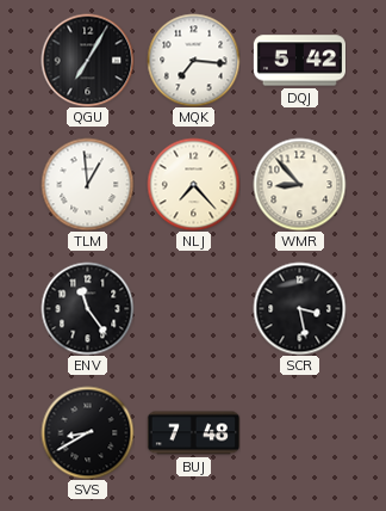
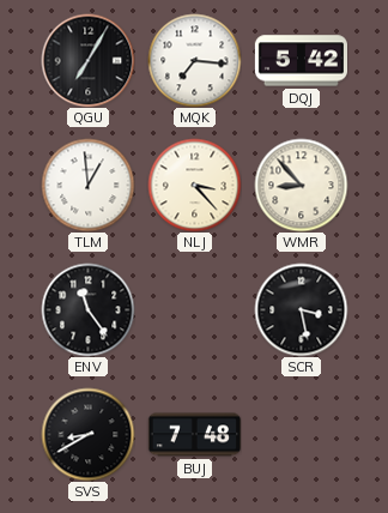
NLJ: 7:23 -> 3:23
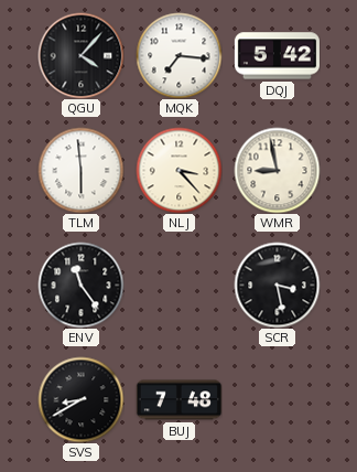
QGU: 7:05 -> 4:07
TLM: 12:59 -> 5:59
WMR: 8:53 -> 8:58
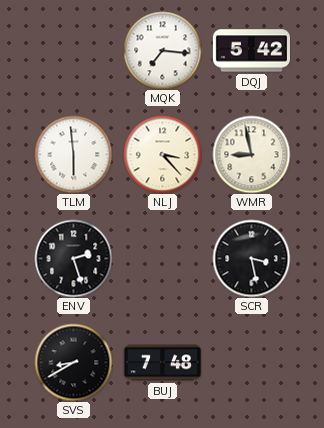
QGU: 4:07 -> none
ENV: 11:24 -> 2:27
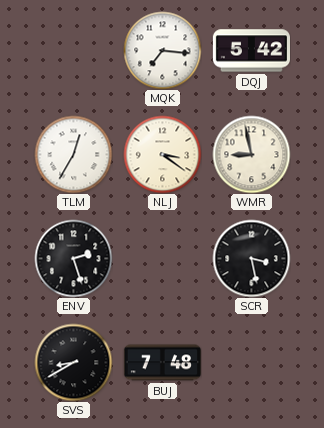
TLM: 5:59 -> 12:35
NLJ: 3:23 -> 3:21
